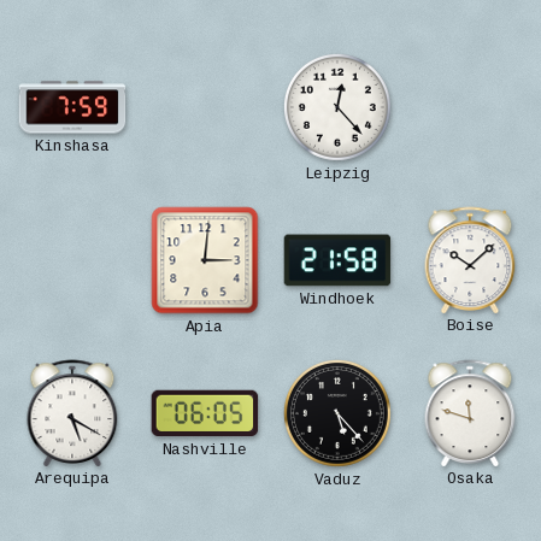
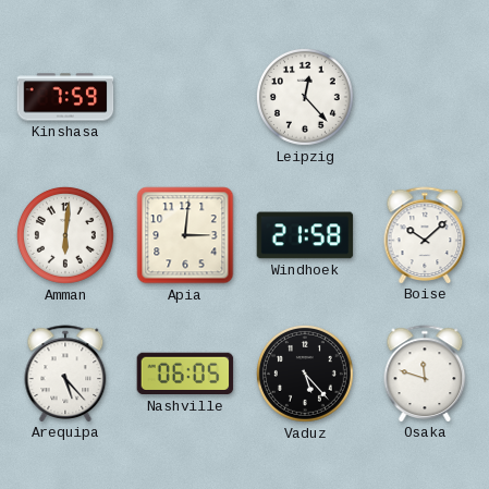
Amman: none -> 6:01
Arequipa: 5:20 -> 5:23
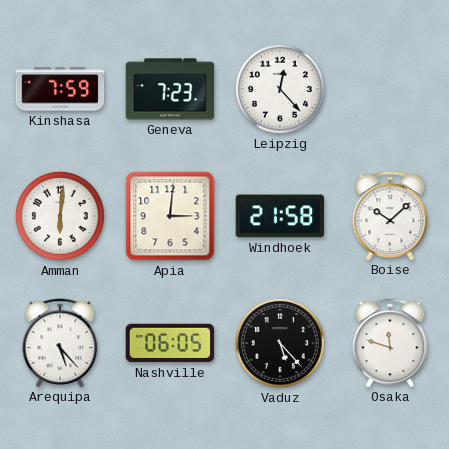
Geneva: none -> 7:23
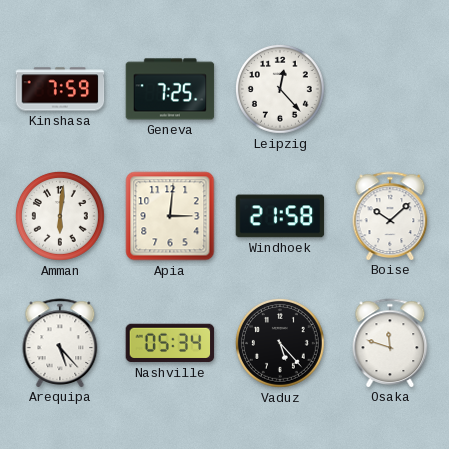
Geneva: 7:23 -> 7:25
Nashville: 06:05 -> 05:34
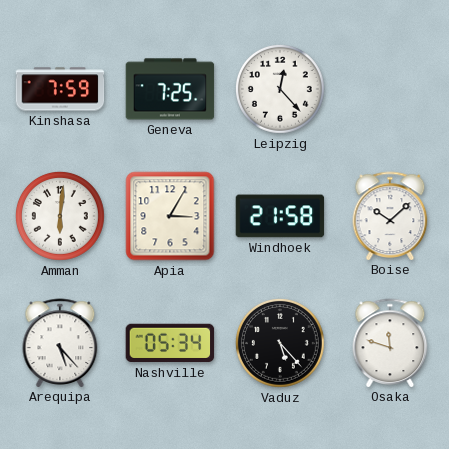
Apia: 3:01 -> 3:05
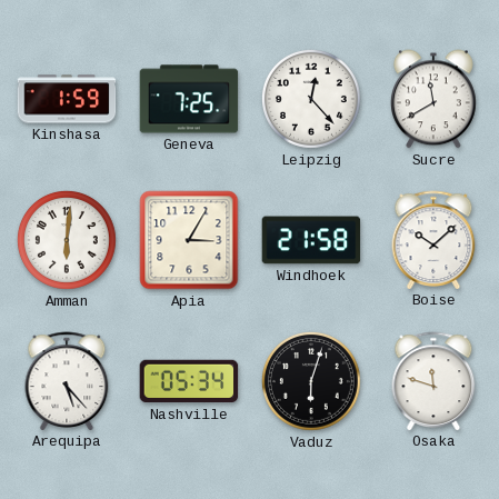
Kinshasa: 7:59 -> 1:59
Sucre: none -> 11:40
Vaduz: 5:23 -> 6:03
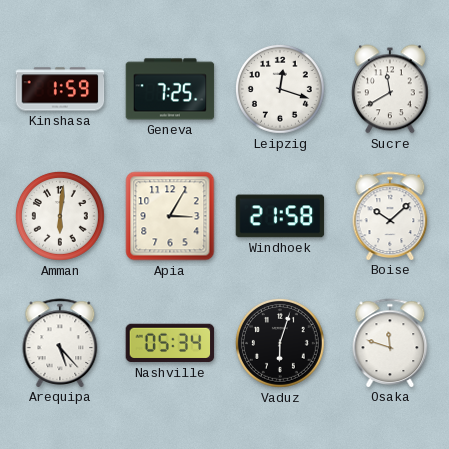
Leipzig: 12:23 -> 12:18
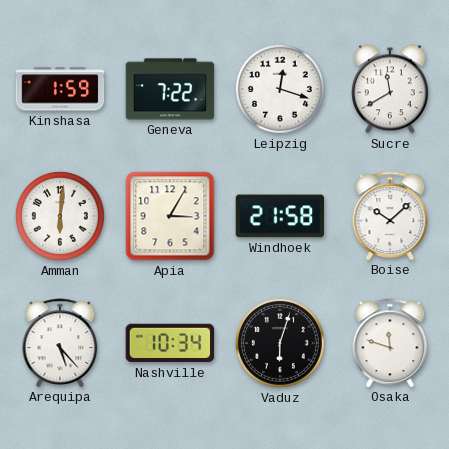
Geneva: 7:25 -> 7:22
Nashville: 05:34 -> 10:34
